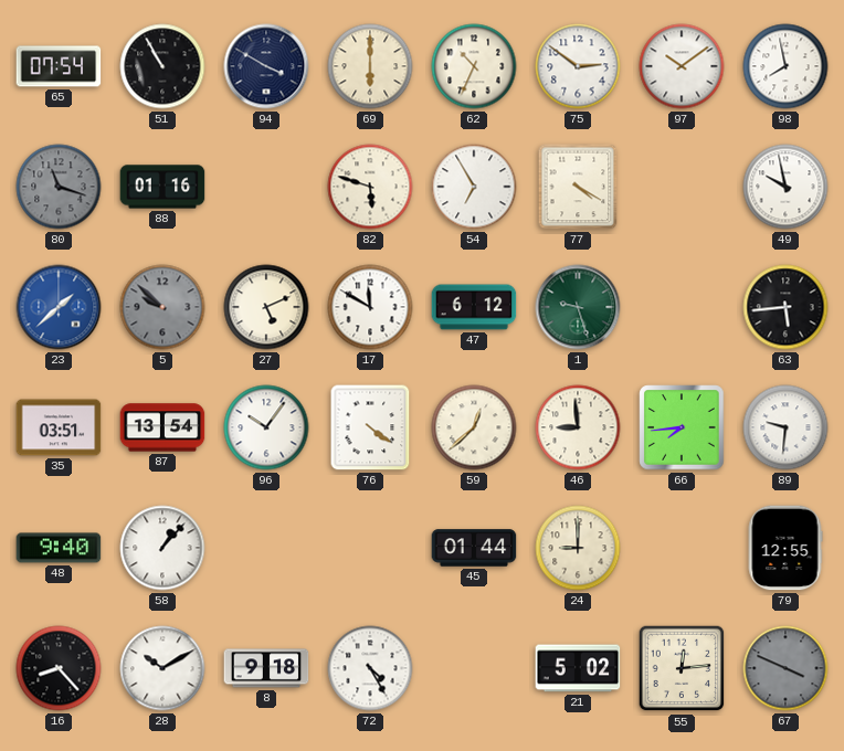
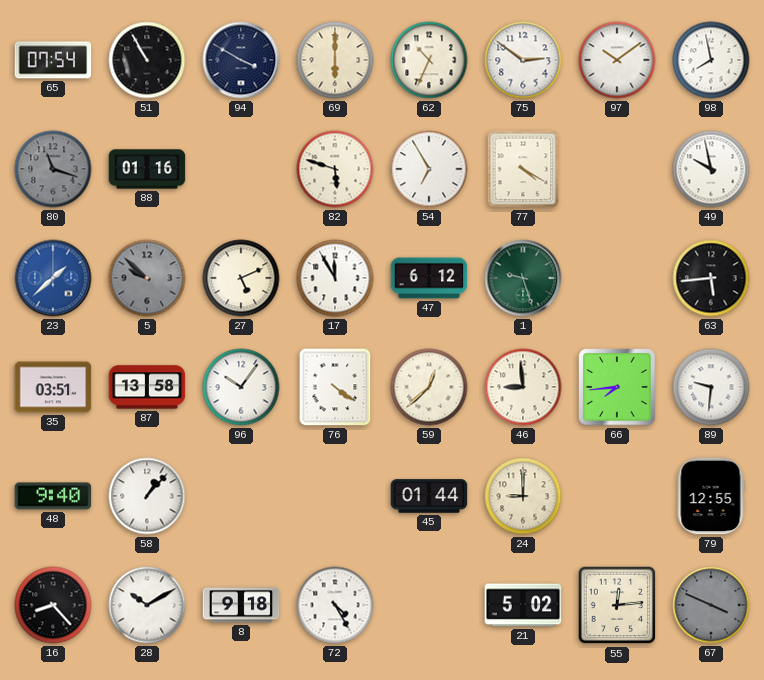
17: 11:50 -> 11:55
87: 13:54 -> 13:58
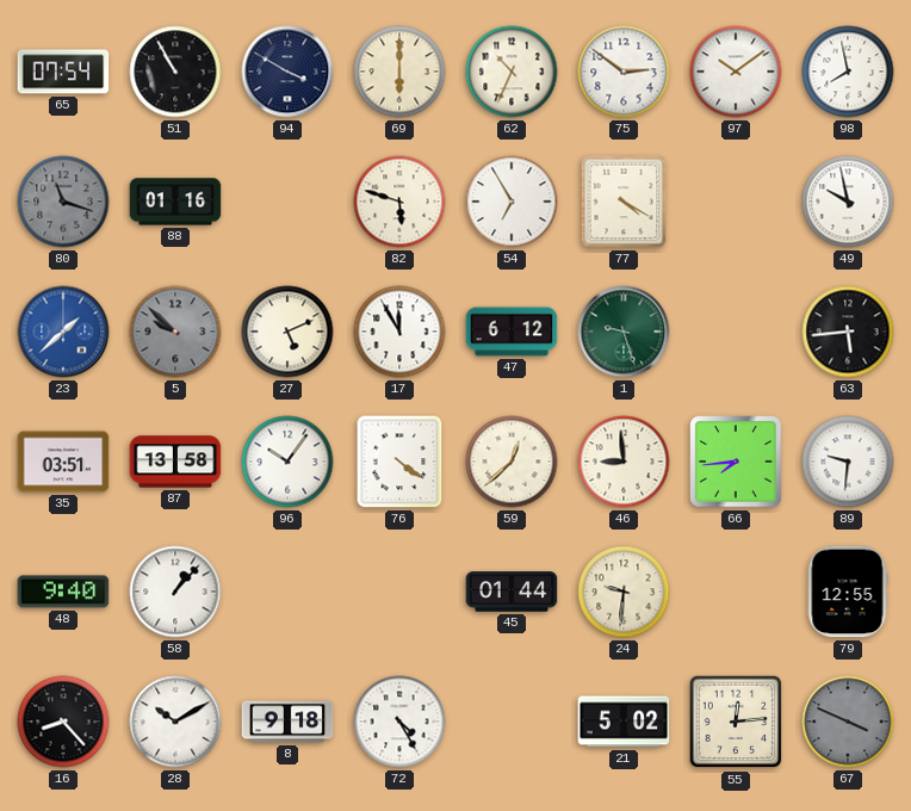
24: 9:00 -> 9:31
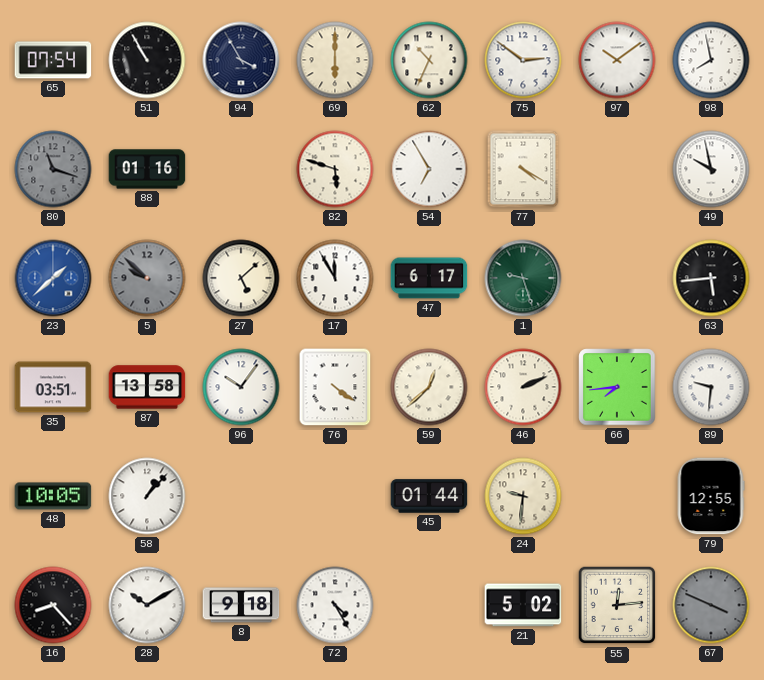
94: 3:50 -> 3:55
27: 5:11 -> 5:08
47: 6:12 -> 6:17
46: 8:59 -> 2:11
48: 9:40 -> 10:05
